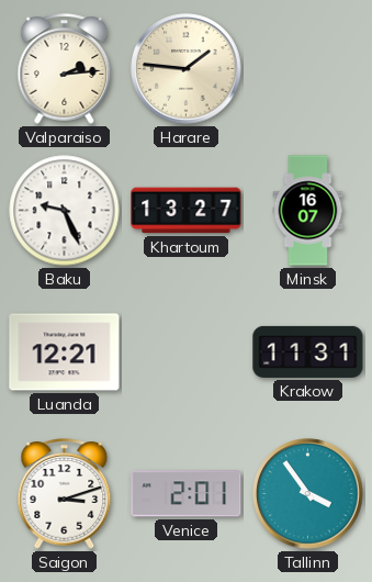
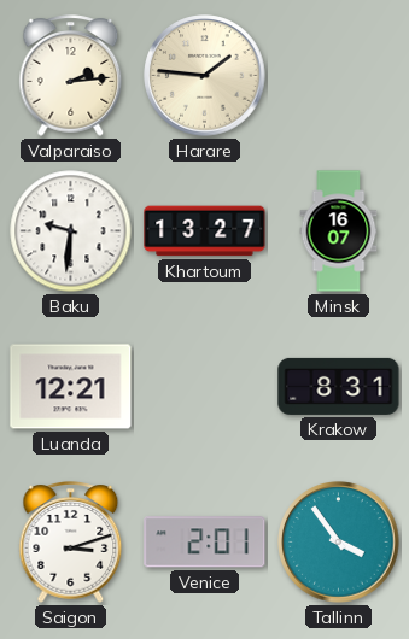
Baku: 9:26 -> 9:31
Krakow: 11:31 -> 8:31
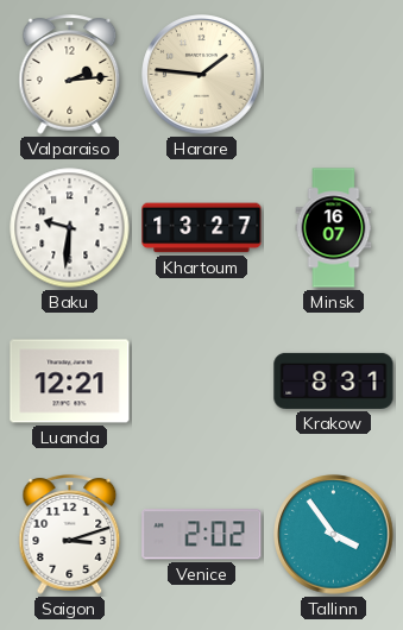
Venice: 2:01 -> 2:02
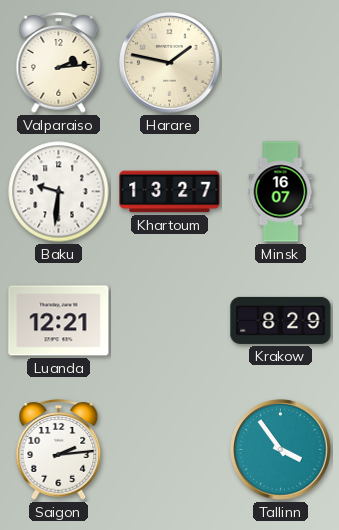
Harare: 1:46 -> 1:47
Krakow: 8:31 -> 8:29
Saigon: 3:12 -> 2:14
Venice: 2:02 -> none
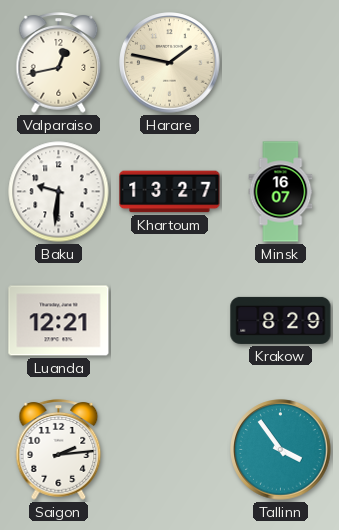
Valparaiso: 2:14 -> 12:43
